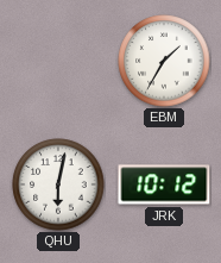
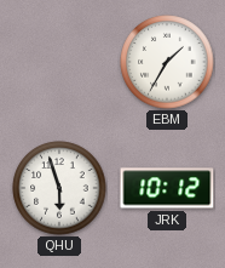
QHU: 6:02 -> 5:57
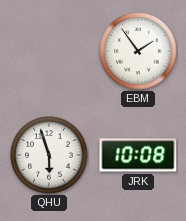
EBM: 1:35 -> 1:54
JRK: 10:12 -> 10:08
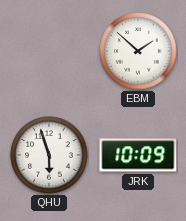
EBM: 1:54 -> 1:52
JRK: 10:08 -> 10:09
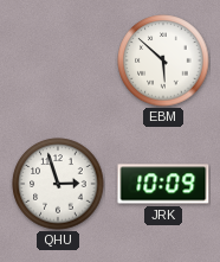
EBM: 1:52 -> 5:52
QHU: 5:57 -> 2:57
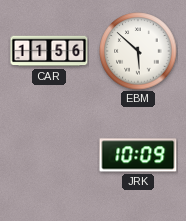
CAR: none -> 11:56
QHU: 2:57 -> none
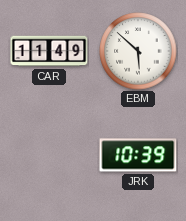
CAR: 11:56 -> 11:49
JRK: 10:09 -> 10:39
